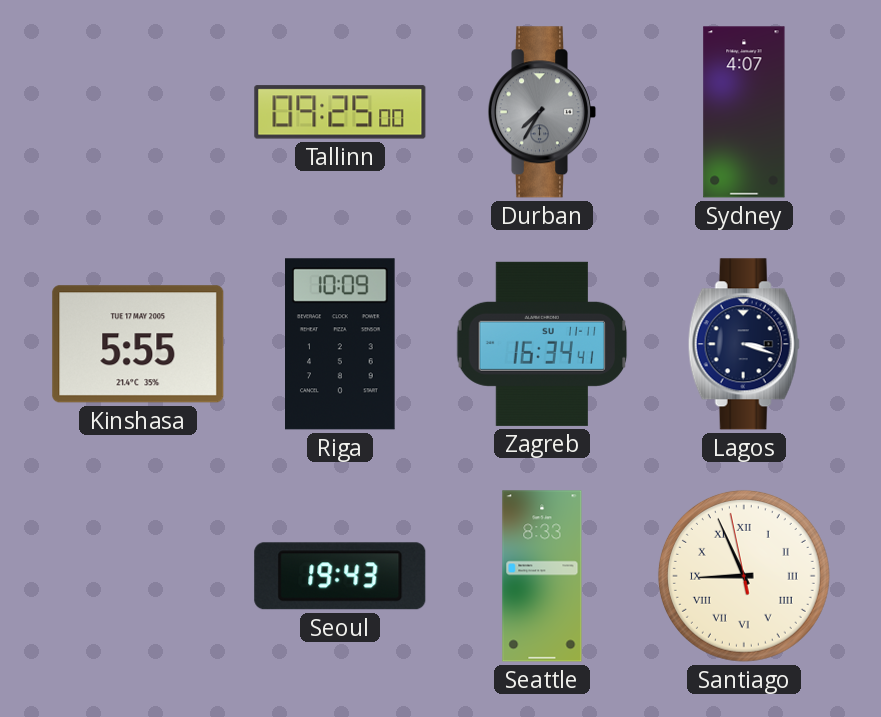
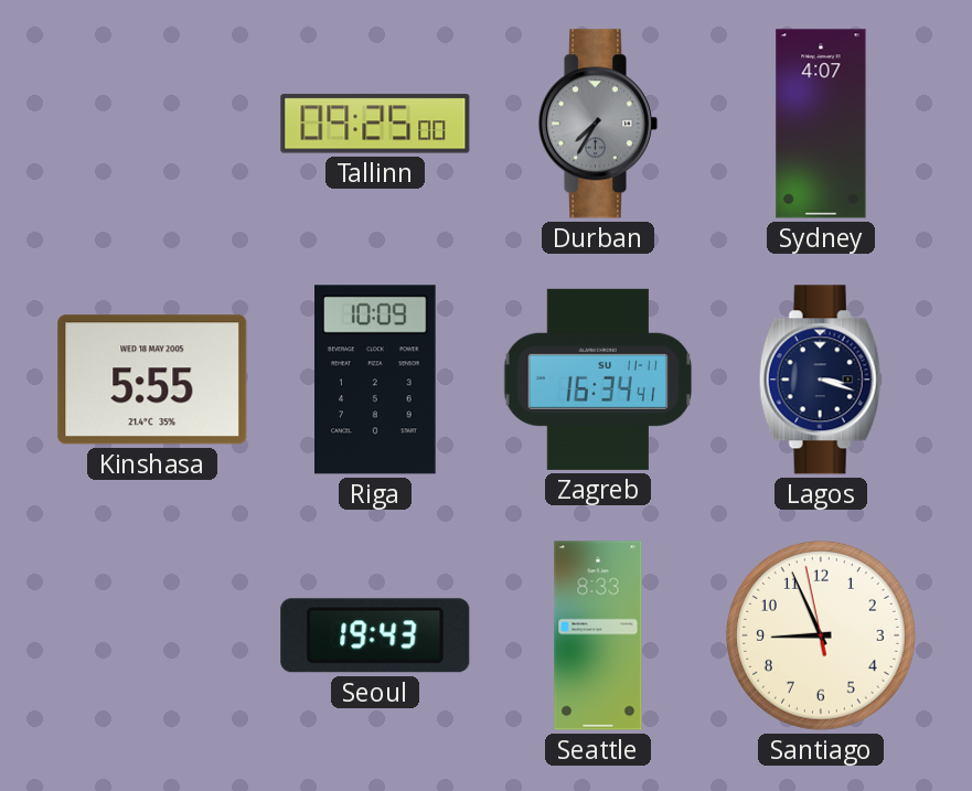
Kinshasa date: TUE 17 MAY 2005 -> WED 18 MAY 2005
Santiago numerals: Roman -> Arabic
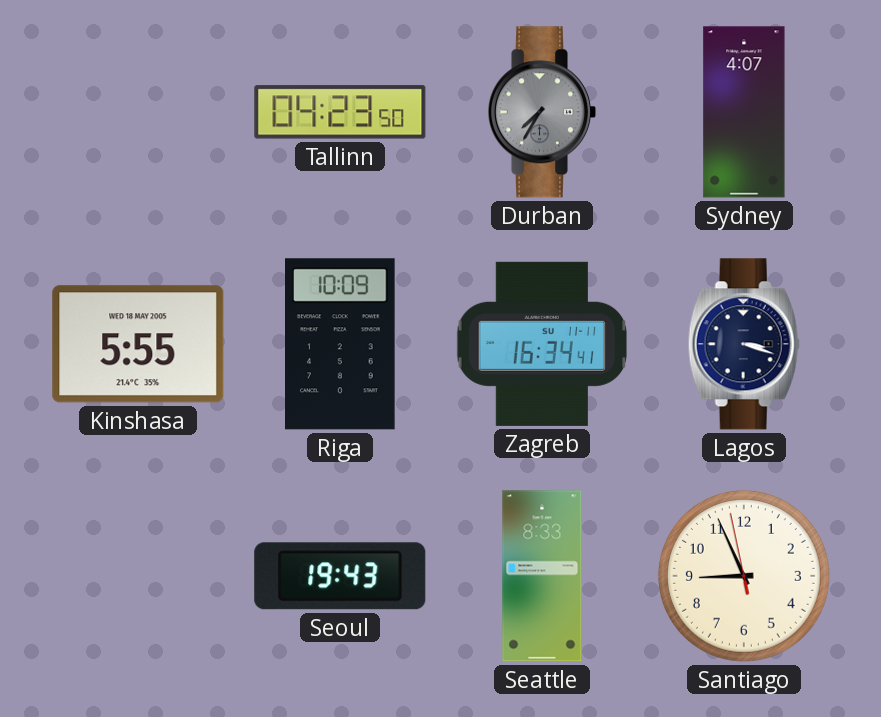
Tallinn: 09:25 -> 04:23
